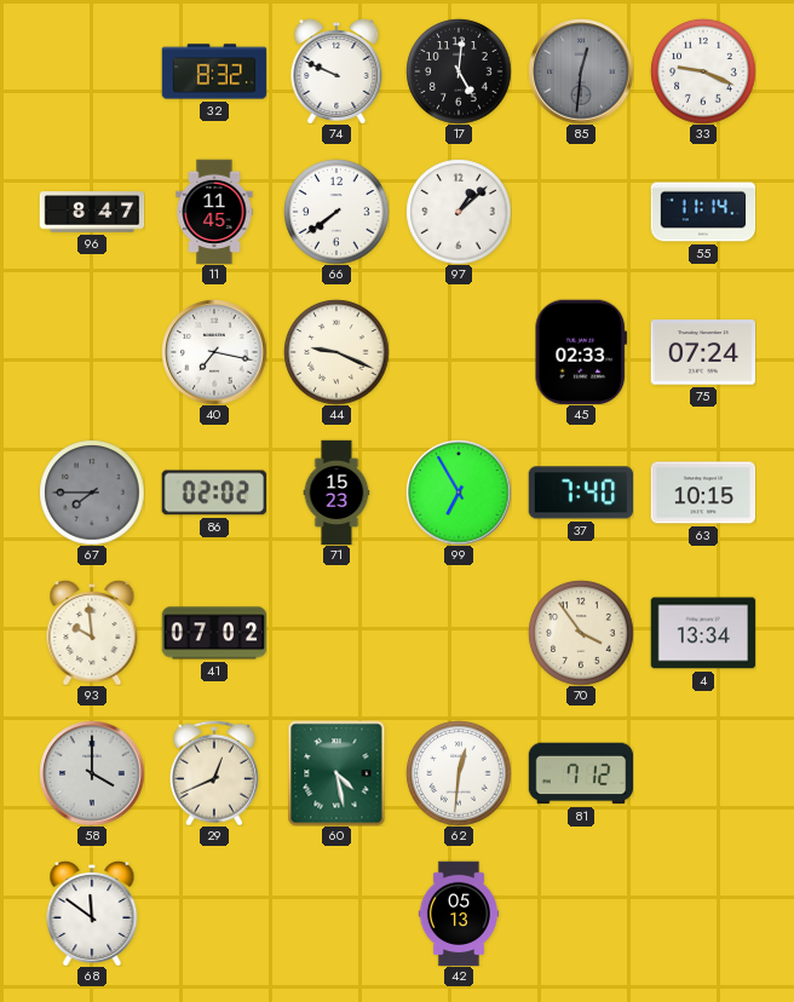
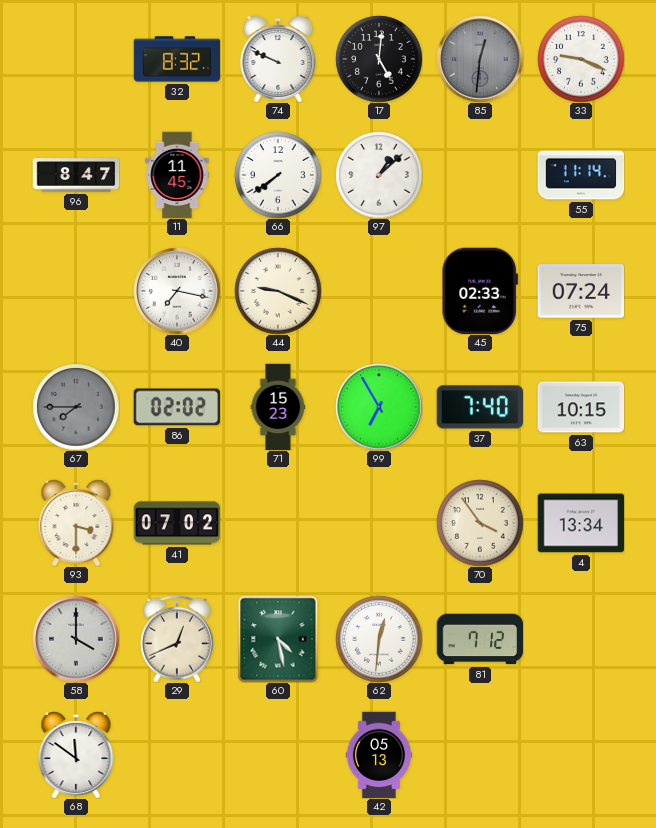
93: 9:59 -> 3:30
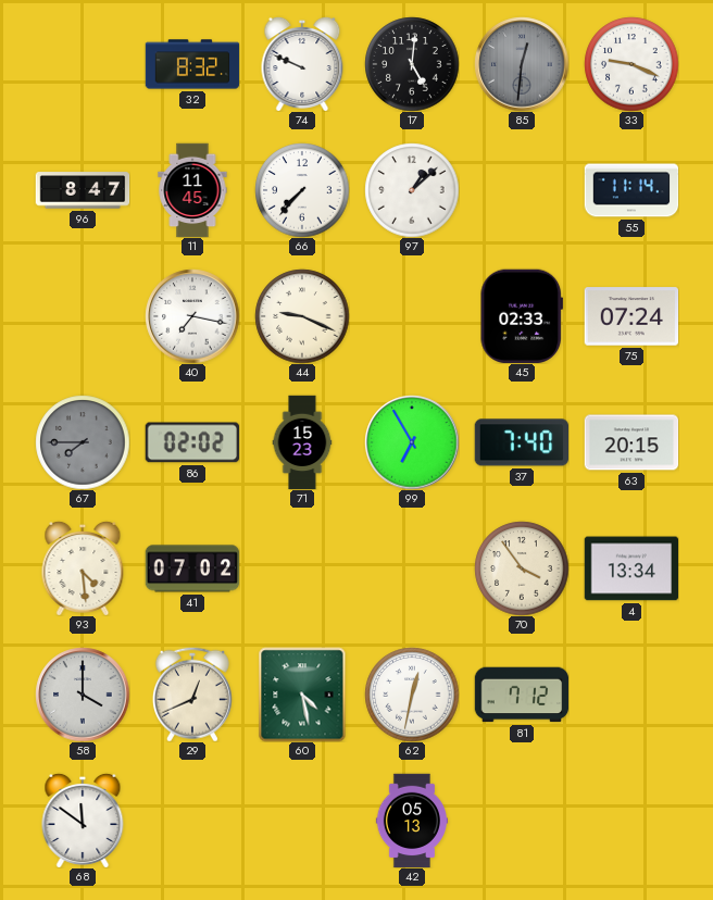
66: 7:39 -> 7:37
63: 10:15 -> 20:15
93: 3:30 -> 4:29
62: 12:31 -> 12:32
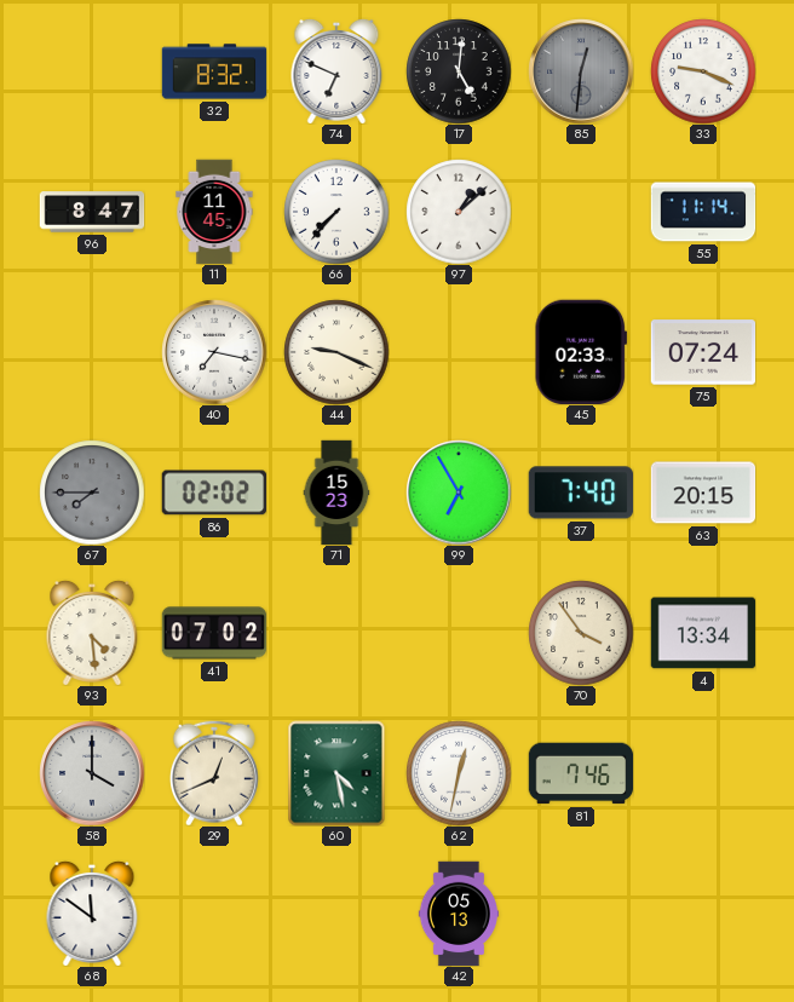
74: 9:49 -> 6:49
81: 7:12 -> 7:46
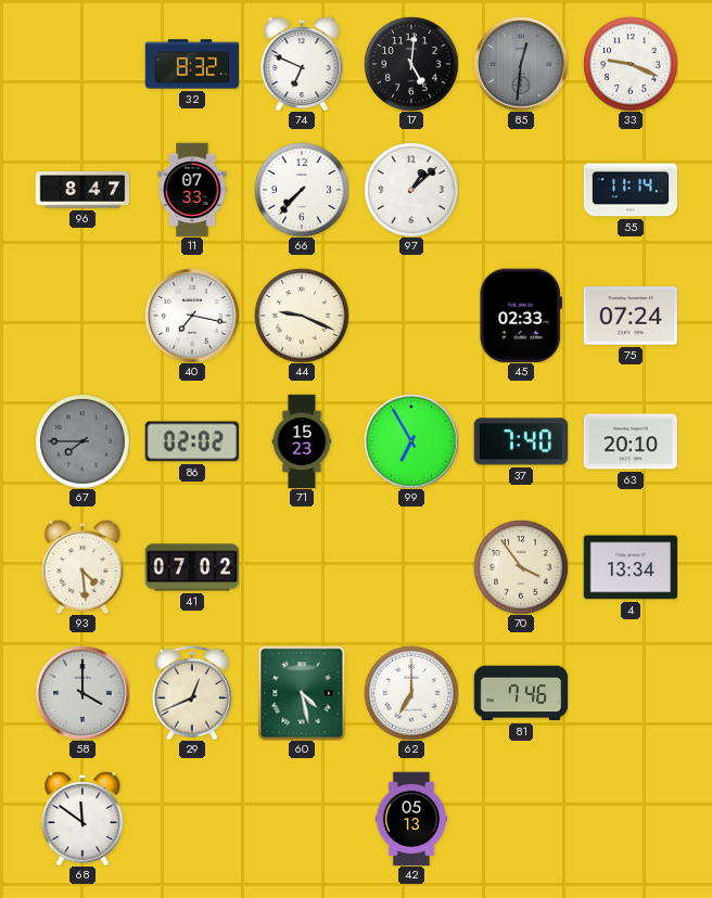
11: 11:45 -> 07:33
63: 20:15 -> 20:10
62: 12:32 -> 7:00
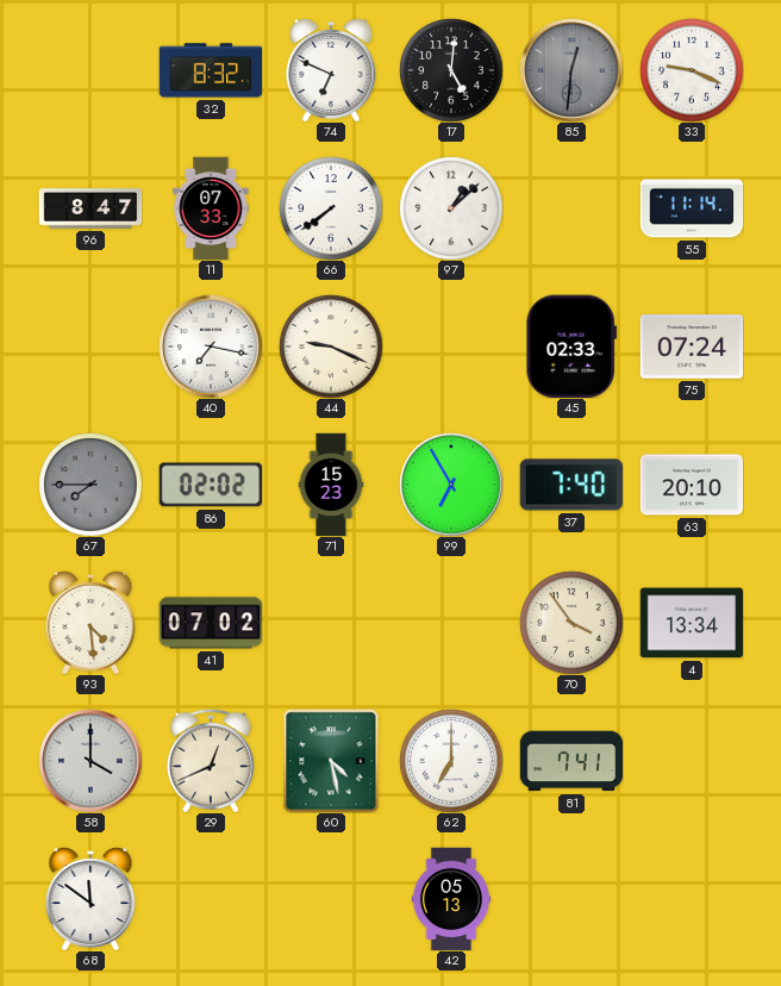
66: 7:37 -> 7:39
81: 7:46 -> 7:41
